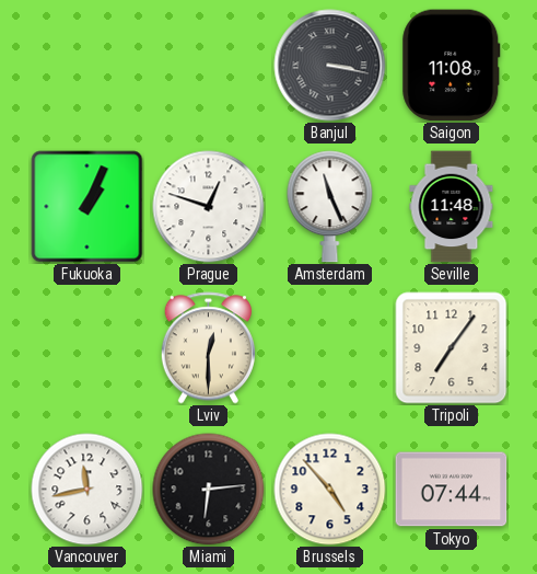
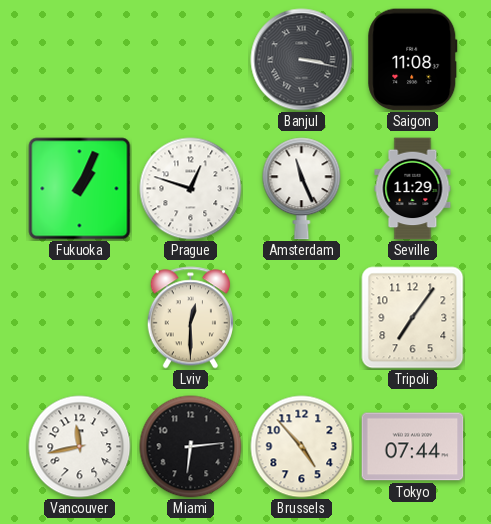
Seville: 11:48 -> 11:29
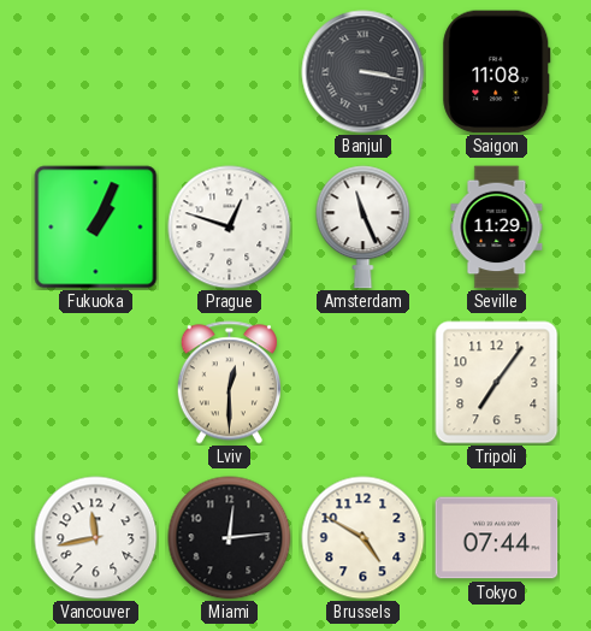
Miami: 6:14 -> 12:14
Brussels: 4:53 -> 4:50
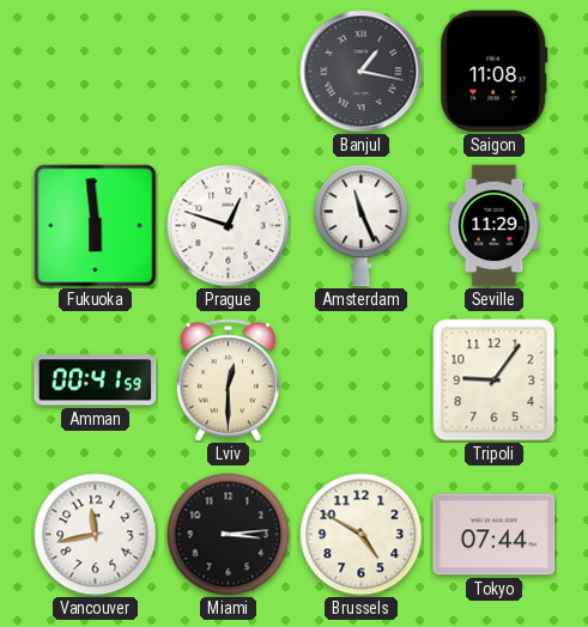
Banjul: 3:17 -> 1:17
Fukuoka: 1:04 -> 5:59
Amman: none -> 00:41
Tripoli: 7:06 -> 9:06
Miami: 12:14 -> 3:14
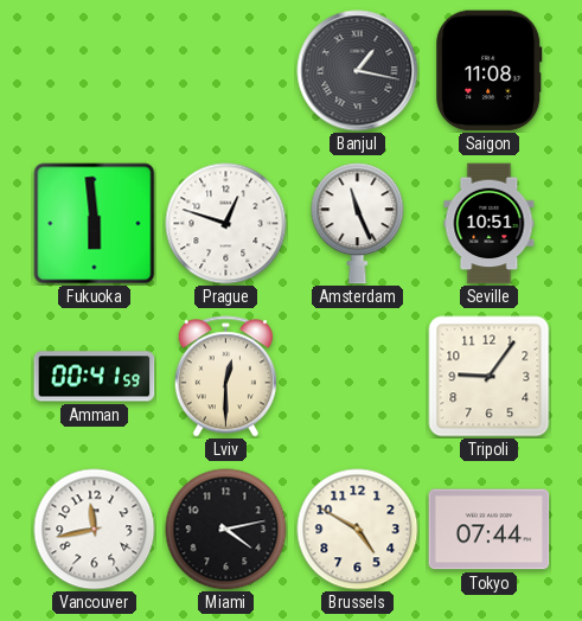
Seville: 11:29 -> 10:51
Miami: 3:14 -> 4:13
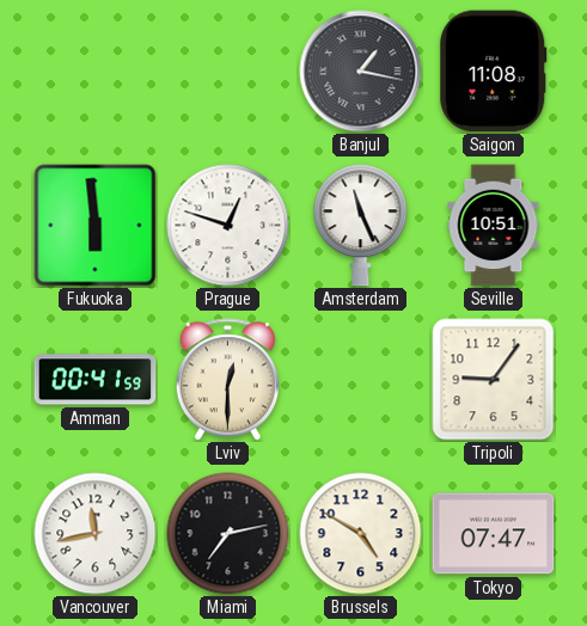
Miami: 4:13 -> 7:13
Tokyo: 07:44 -> 07:47
